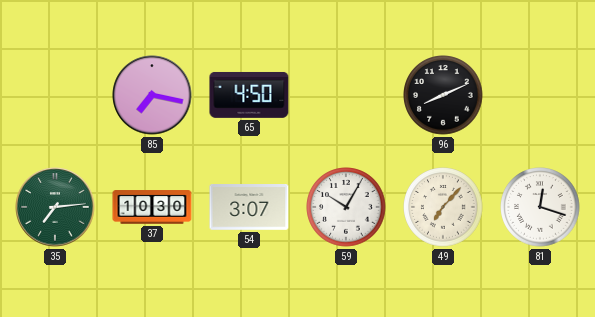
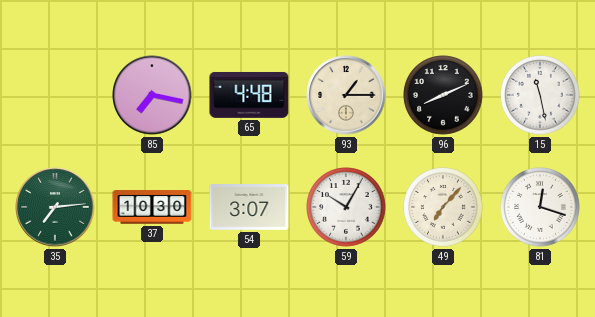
65: 4:50 -> 4:48
93: none -> 1:15
15: none -> 11:28
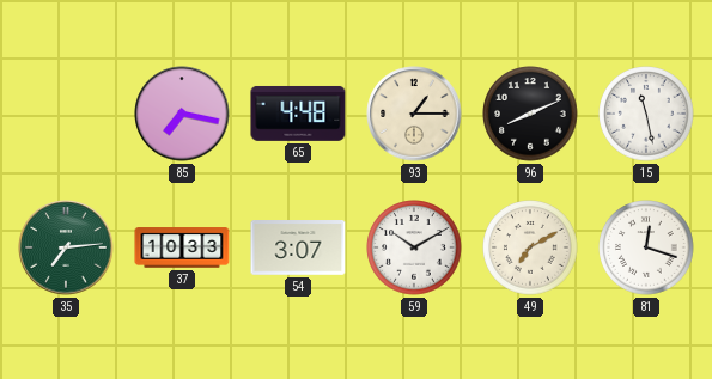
37: 10:30 -> 10:33
59: 10:05 -> 10:10
49: 7:07 -> 7:10
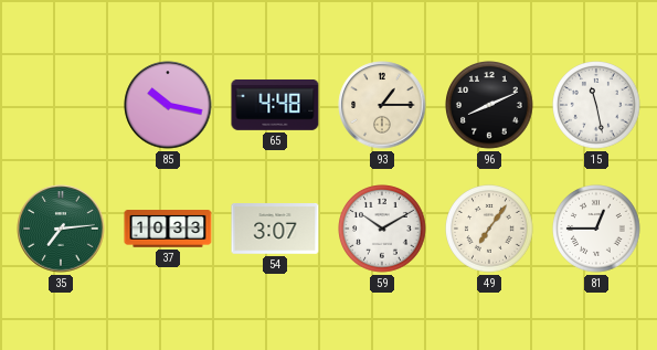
85: 7:17 -> 10:17
49: 7:10 -> 7:06
81: 12:18 -> 12:45
